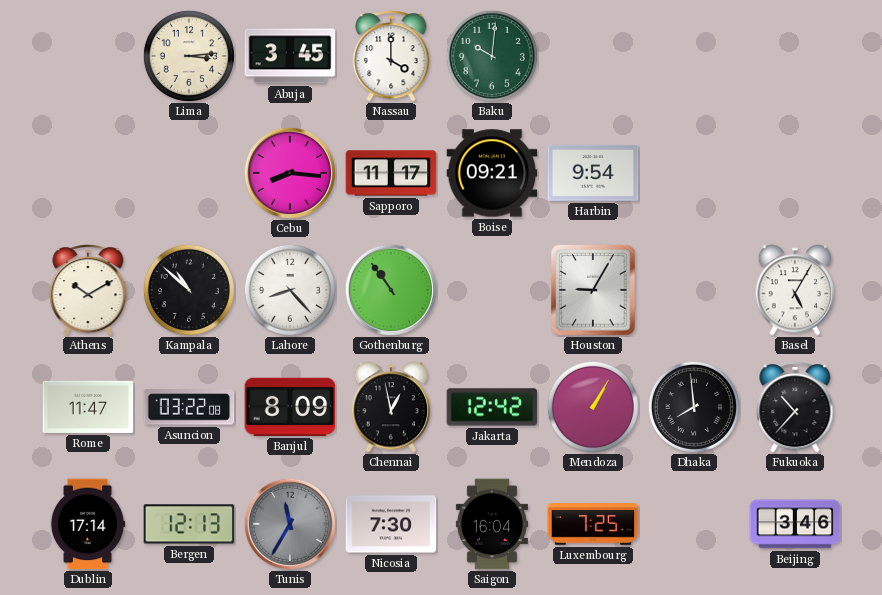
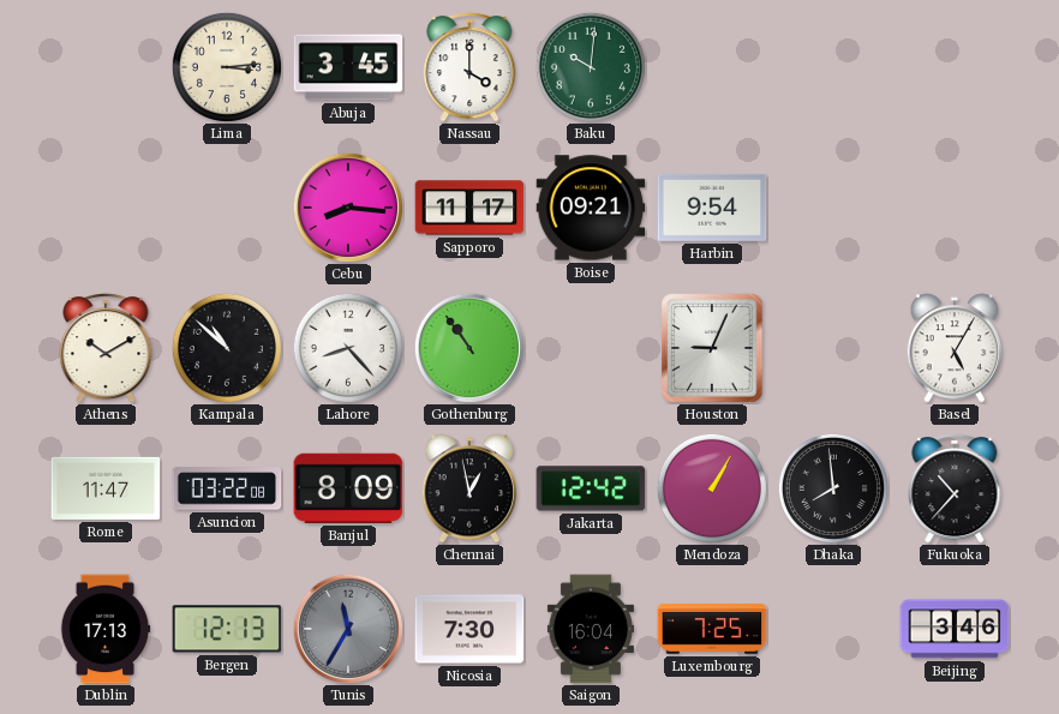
Houston: 9:05 -> 9:04
Dublin: 17:14 -> 17:13
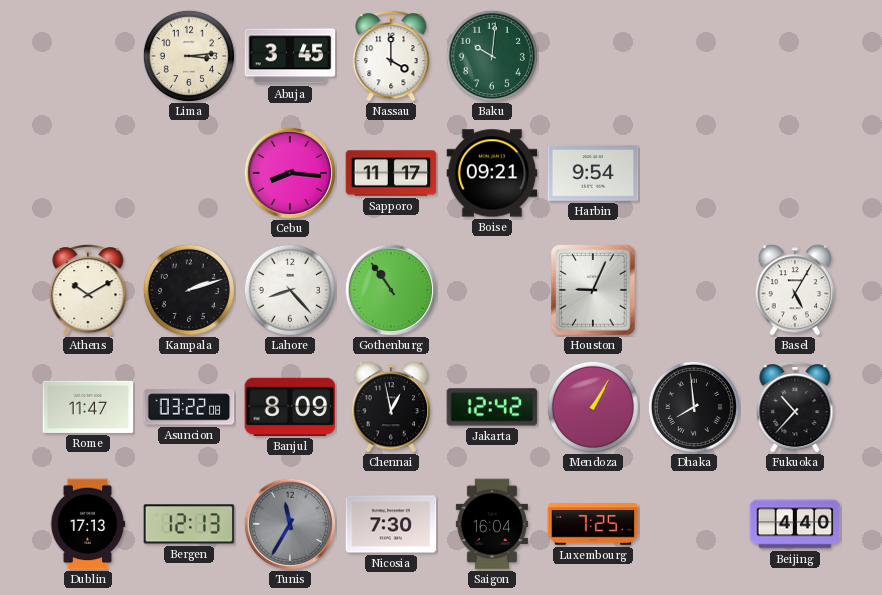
Kampala: 10:52 -> 2:12
Beijing: 3:46 -> 4:40
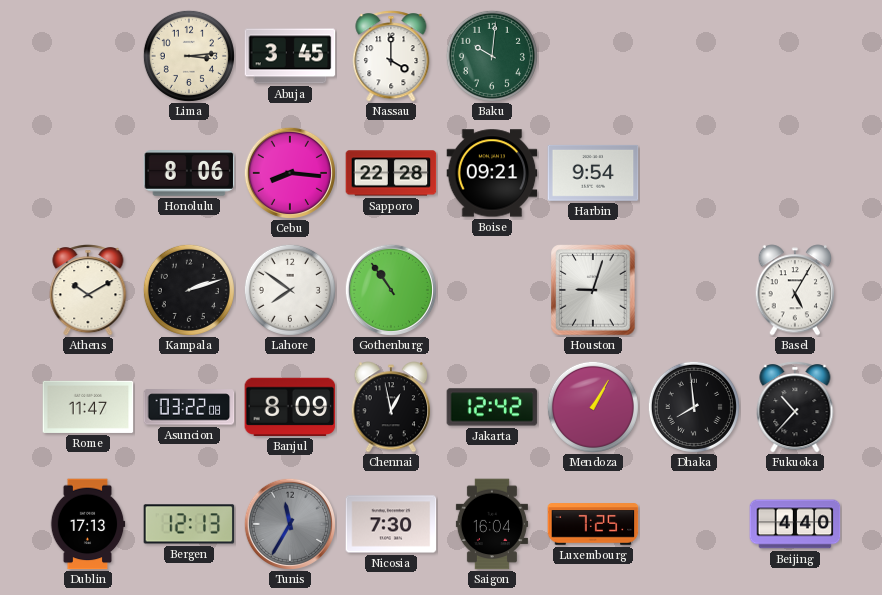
Honolulu: none -> 8:06
Sapporo: 11:17 -> 22:28
Lahore: 8:23 -> 7:51
Houston: 9:04 -> 9:03
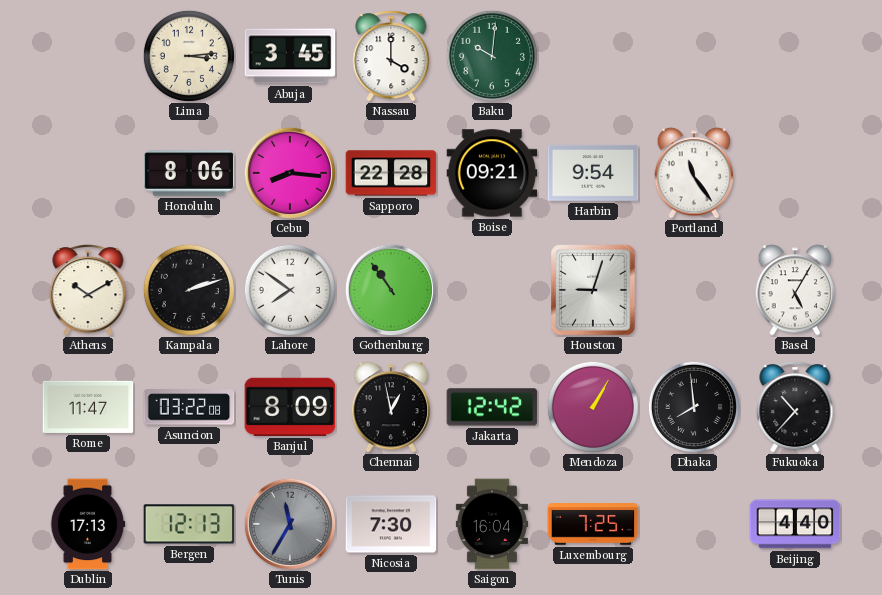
Portland: none -> 11:24
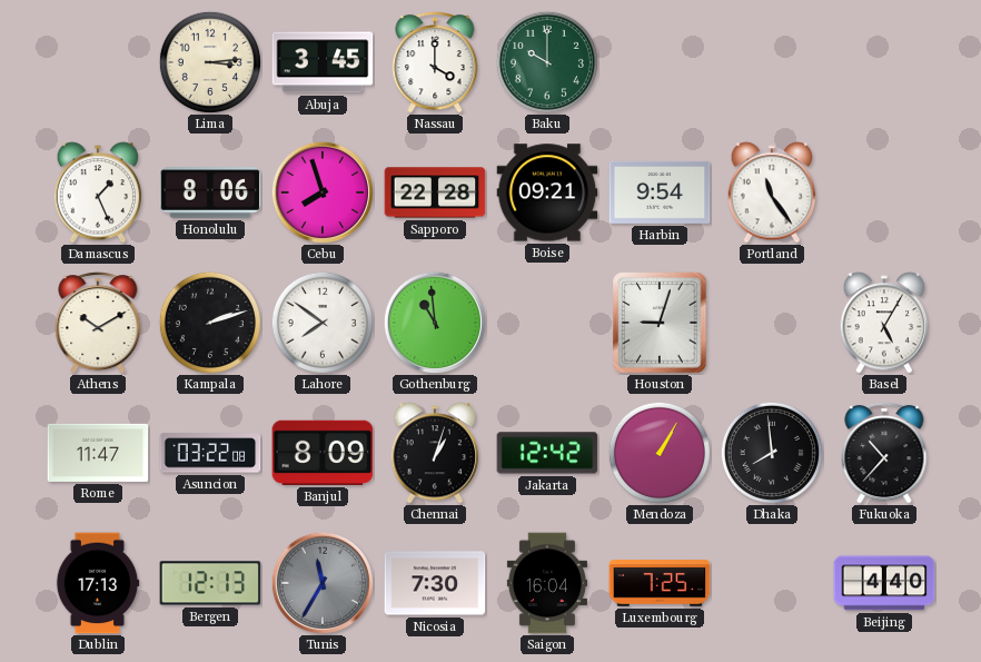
Baku: 10:01 -> 10:00
Damascus: none -> 1:26
Cebu: 8:16 -> 7:57
Gothenburg: 10:54 -> 10:59
Chennai: 12:58 -> 1:03
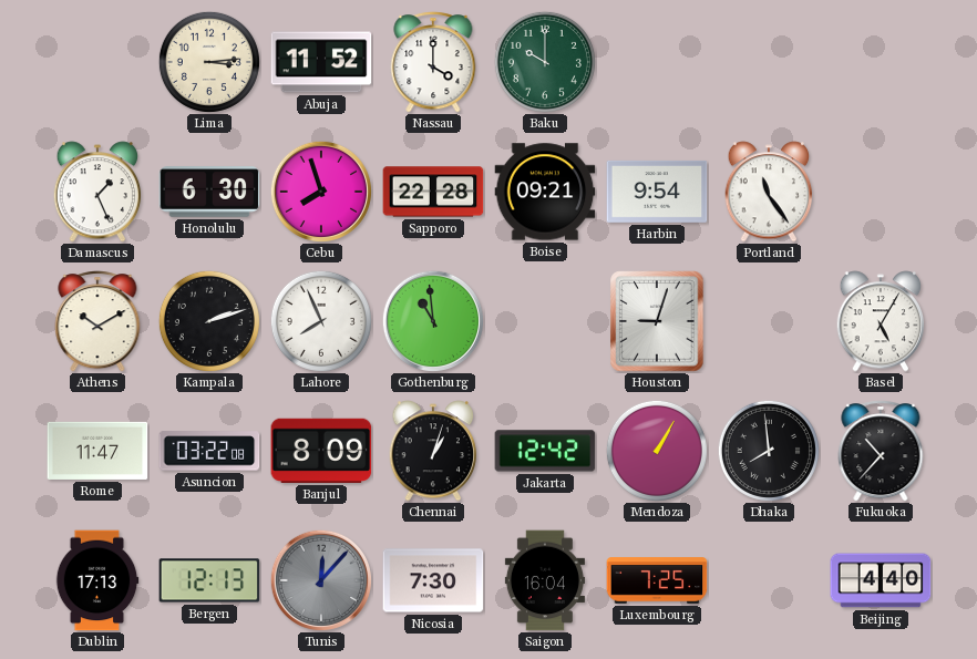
Abuja: 3:45 -> 11:52
Honolulu: 8:06 -> 6:30
Lahore: 7:51 -> 7:56
Tunis: 11:35 -> 12:07
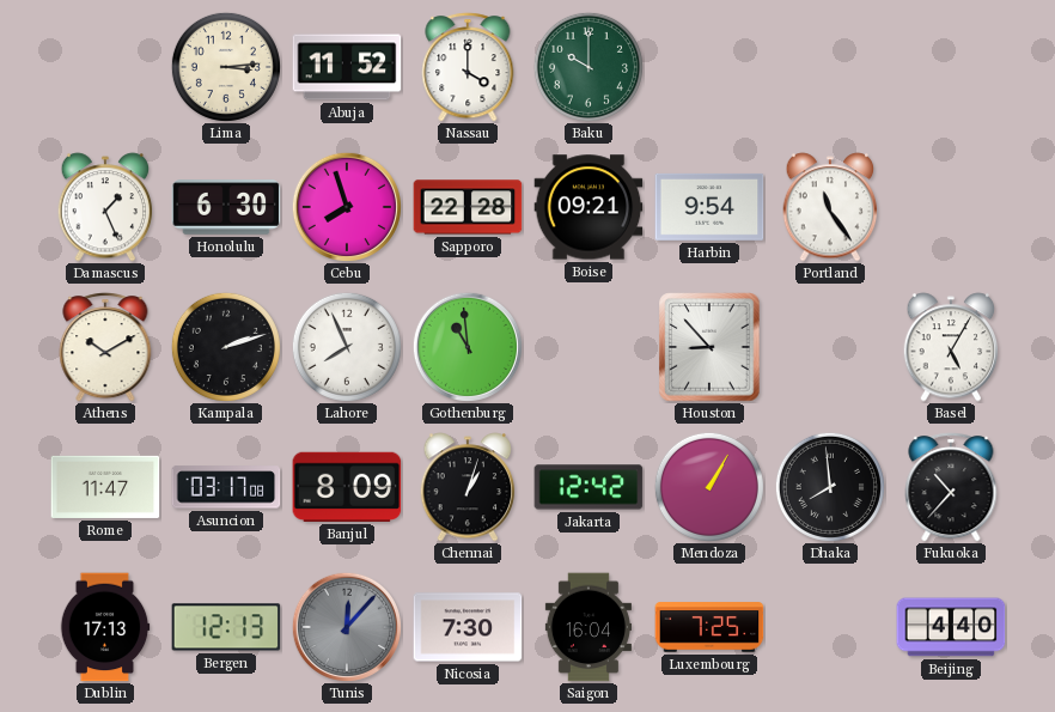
Houston: 9:03 -> 8:53
Asuncion: 03:22 -> 03:17
